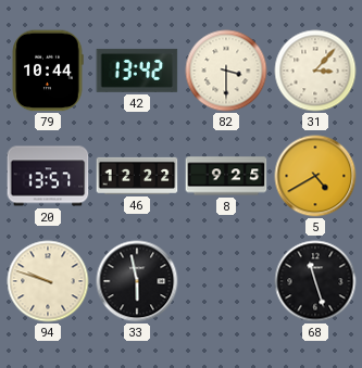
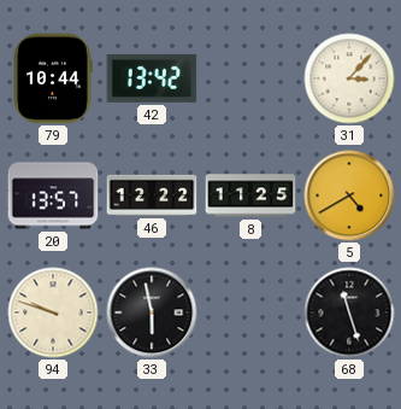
82: 3:30 -> none
8: 9:25 -> 11:25
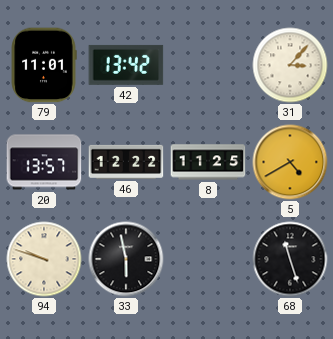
79: 10:44 -> 11:01
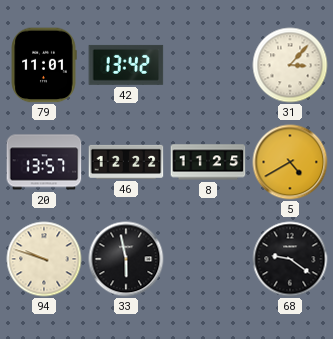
68: 11:27 -> 9:21
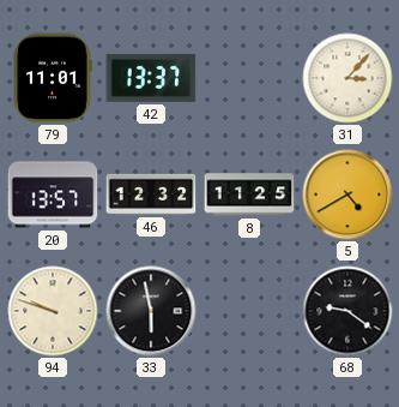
42: 13:42 -> 13:37
46: 12:22 -> 12:32
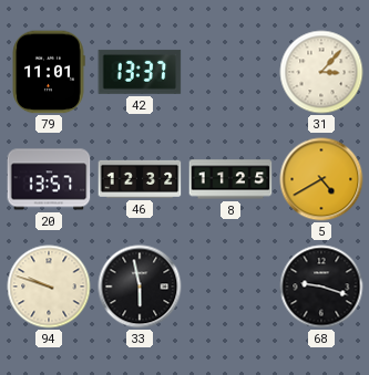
68: 9:21 -> 9:18
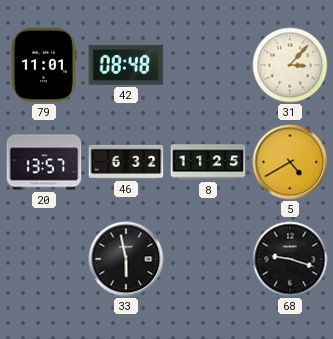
42: 13:37 -> 08:48
46: 12:32 -> 6:32
94: 9:48 -> none
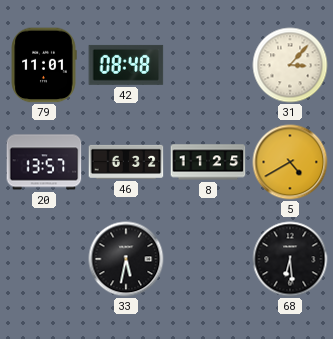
33: 5:58 -> 5:32
68: 9:18 -> 6:29
